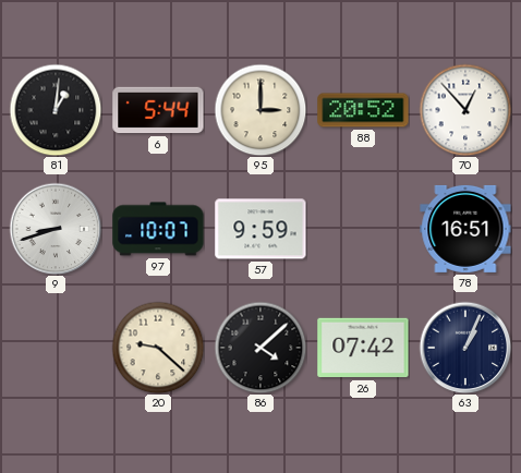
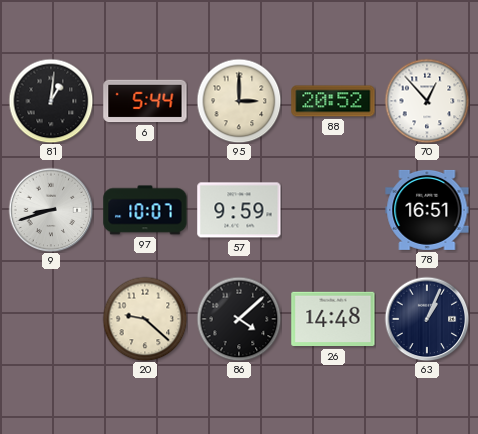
26: 07:42 -> 14:48
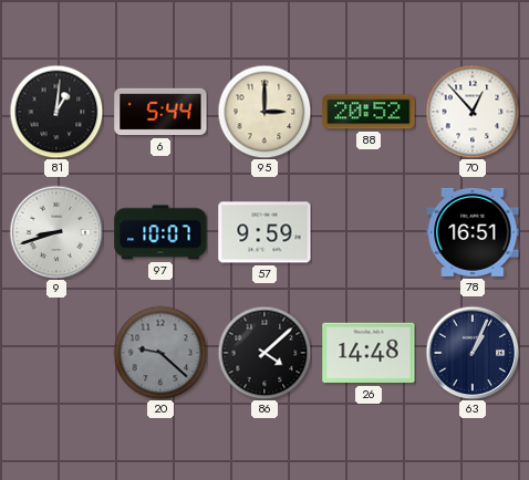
20 dial: cream -> grey
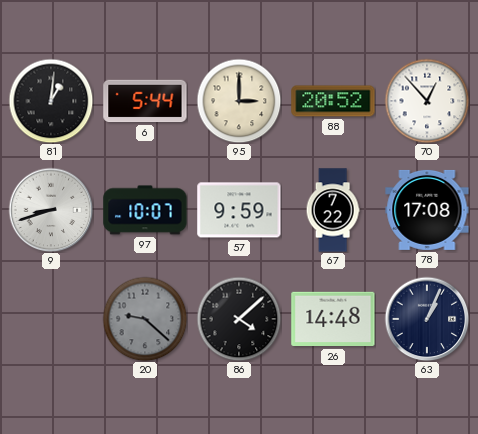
67: none -> 7:22
78: 16:51 -> 17:08
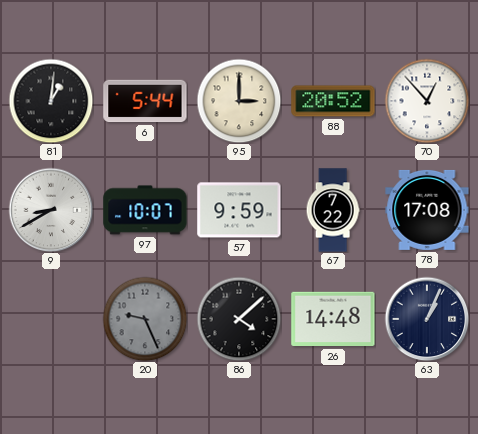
9: 8:42 -> 8:40
20: 9:22 -> 9:26
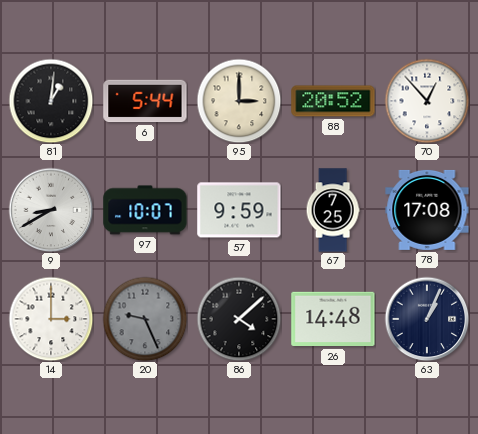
67: 7:22 -> 7:25
14: none -> 3:00
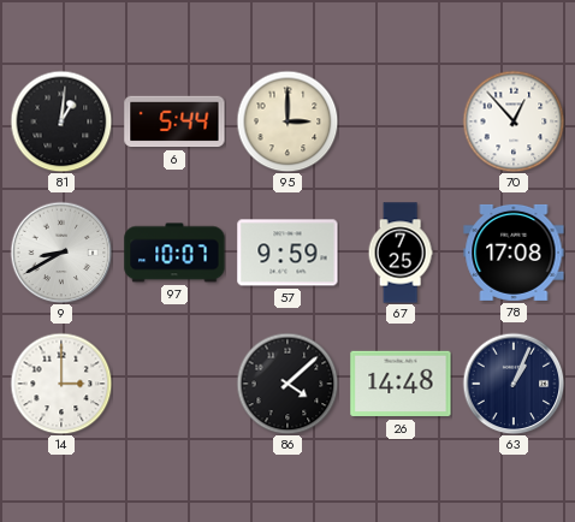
88: 20:52 -> none
20: 9:26 -> none
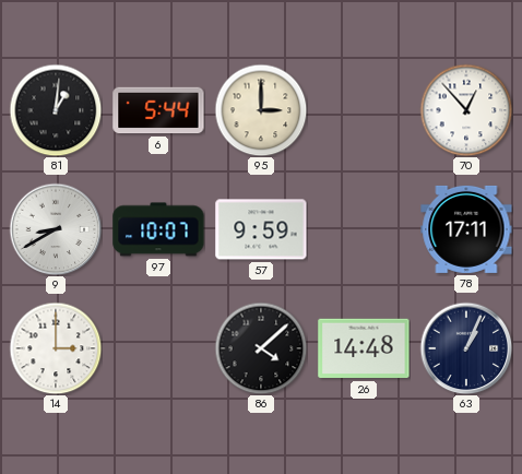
67: 7:25 -> none
78: 17:08 -> 17:11
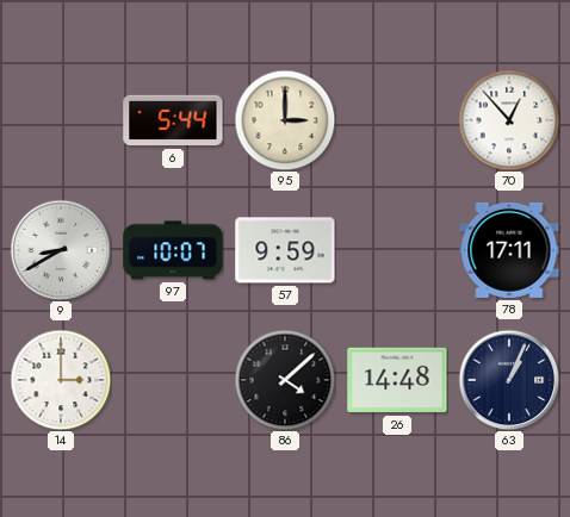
81: 1:01 -> none
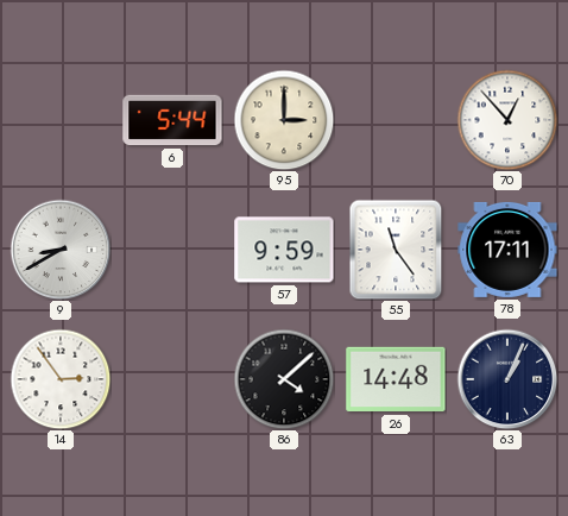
97: 10:07 -> none
55: none -> 11:24
14: 3:00 -> 2:54
